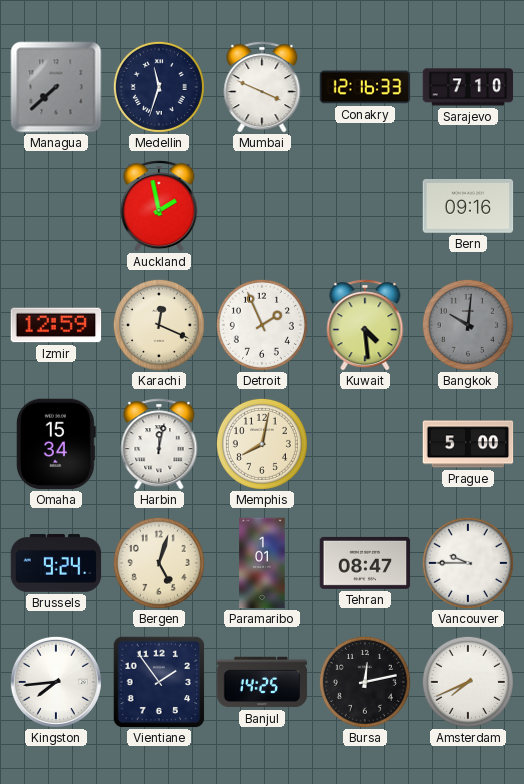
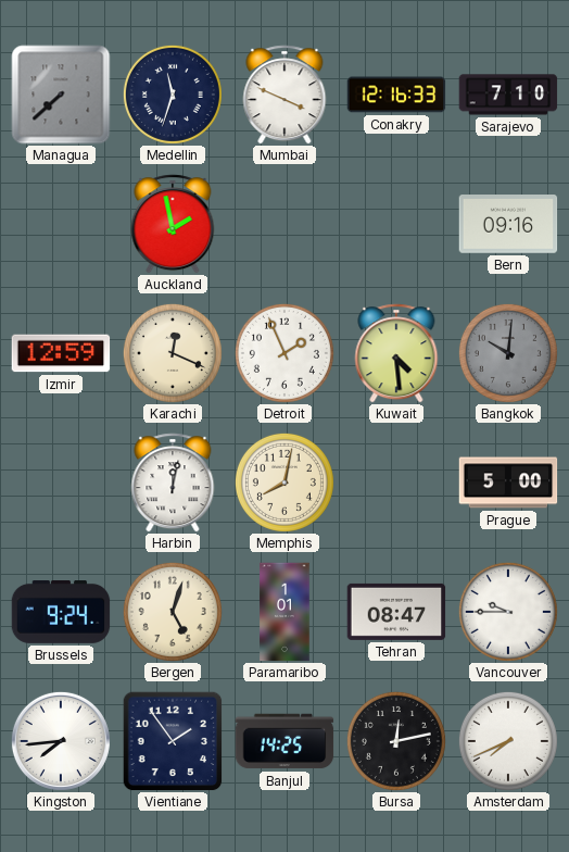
Omaha: 15:34 -> none
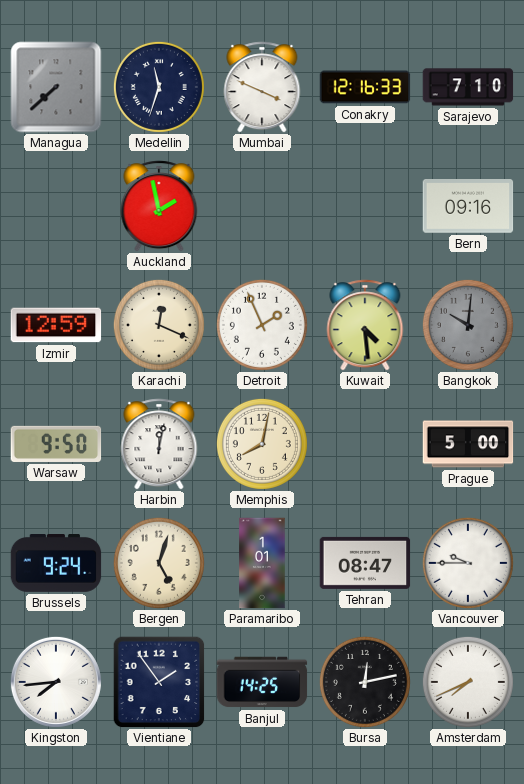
Warsaw: none -> 9:50
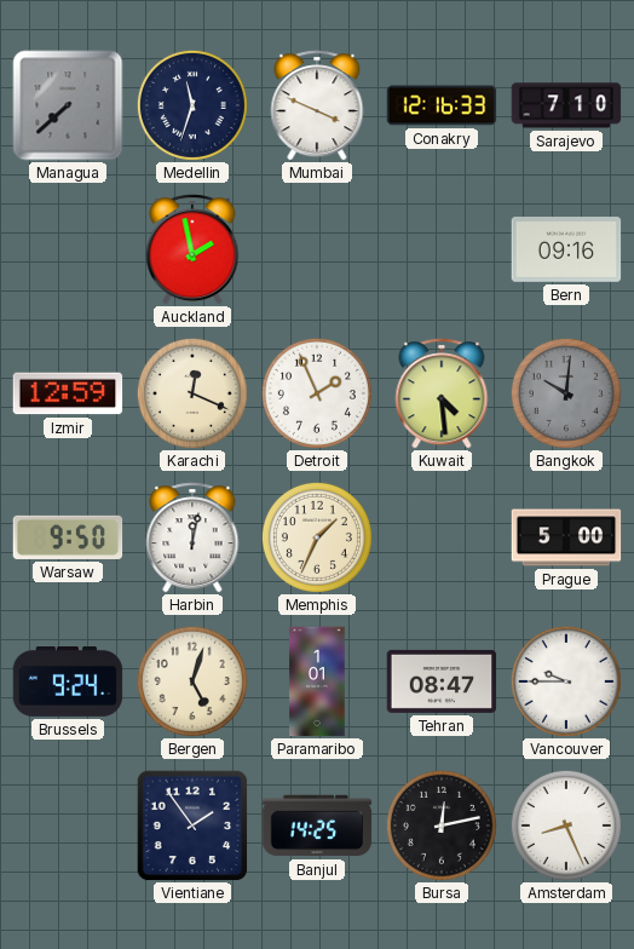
Memphis: 8:02 -> 1:34
Kingston: 7:44 -> none
Amsterdam: 7:41 -> 8:26
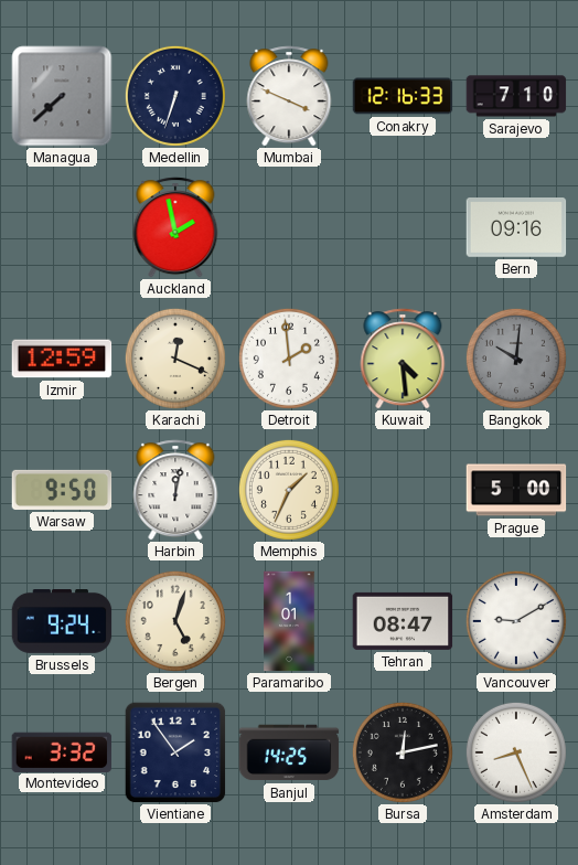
Medellin: 11:33 -> 6:33
Detroit: 1:56 -> 1:59
Vancouver: 9:45 -> 9:10
Montevideo: none -> 3:32
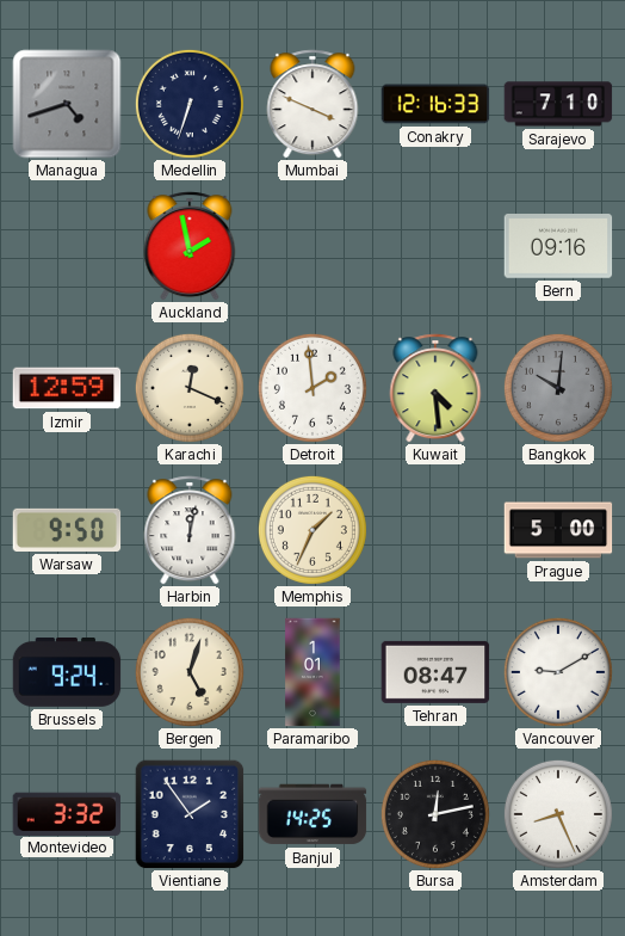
Managua: 7:38 -> 4:42
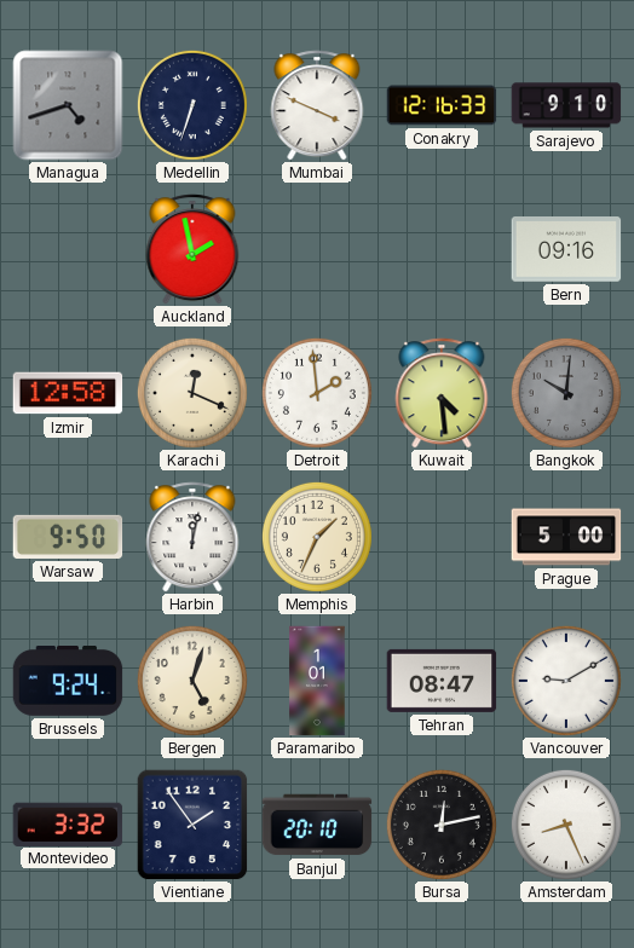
Sarajevo: 7:10 -> 9:10
Izmir: 12:59 -> 12:58
Banjul: 14:25 -> 20:10
